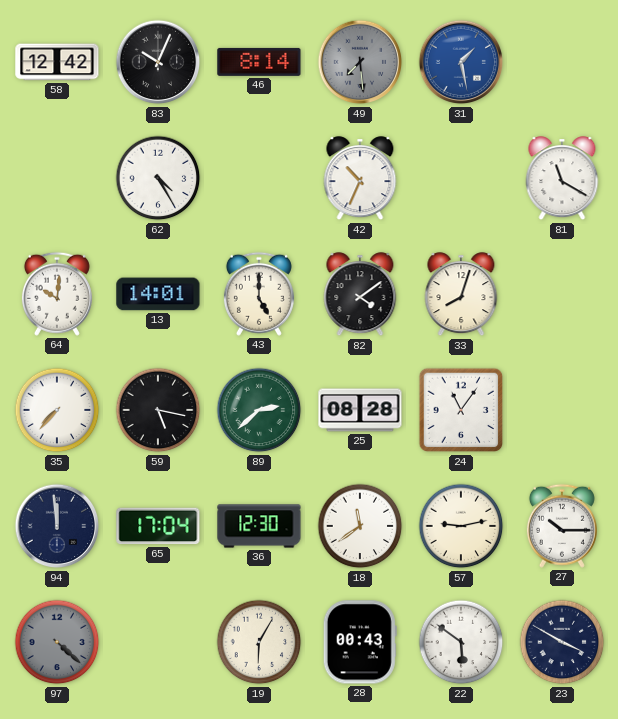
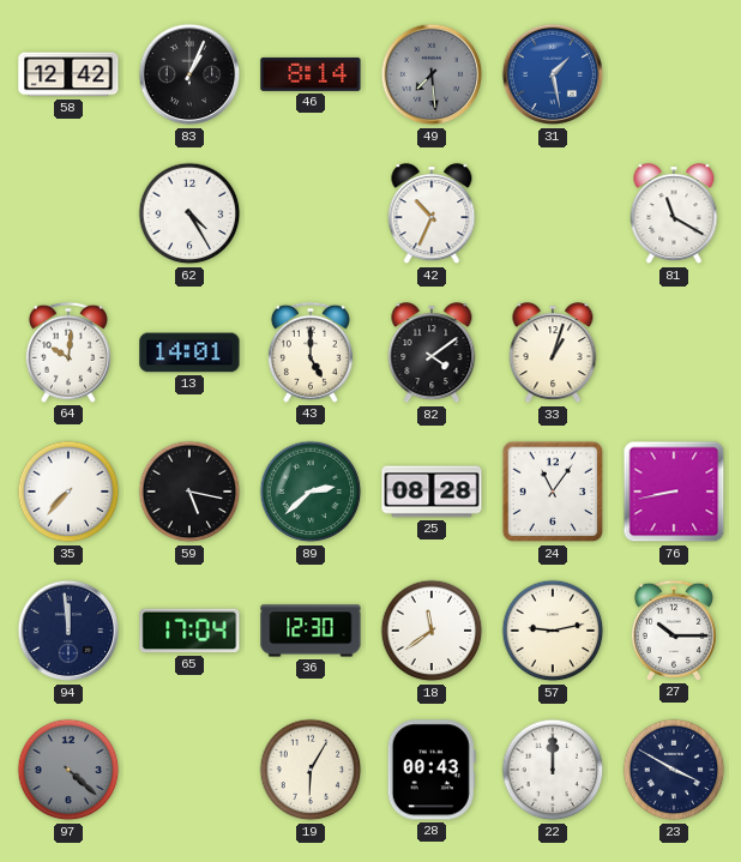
83: 10:04 -> 1:04
33: 8:03 -> 1:03
76: none -> 8:43
22: 5:51 -> 12:00
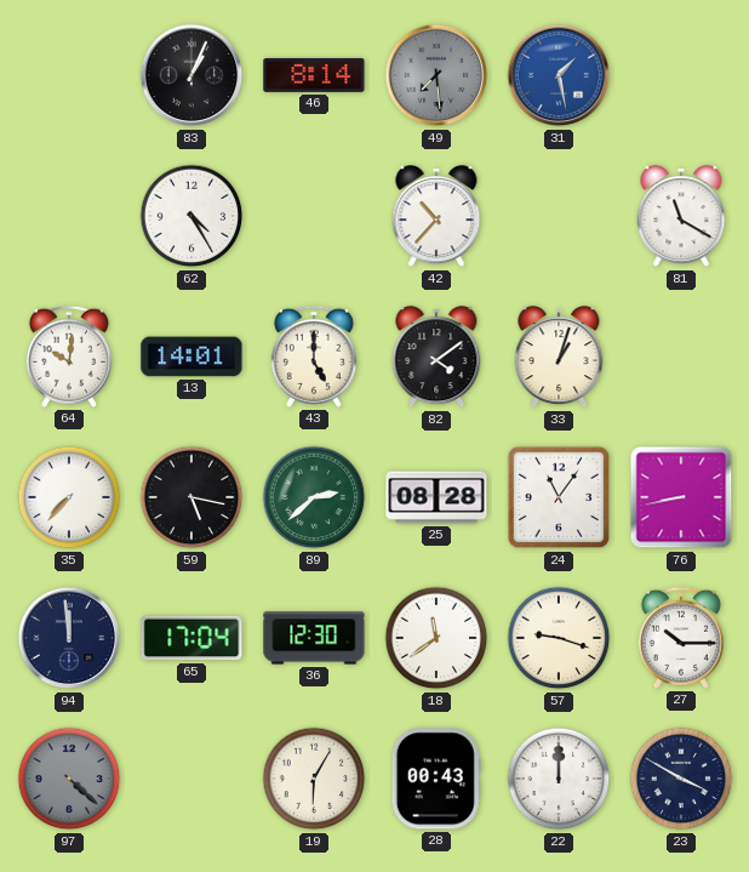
58: 12:42 -> none
42: 10:34 -> 10:37
57: 9:13 -> 9:18
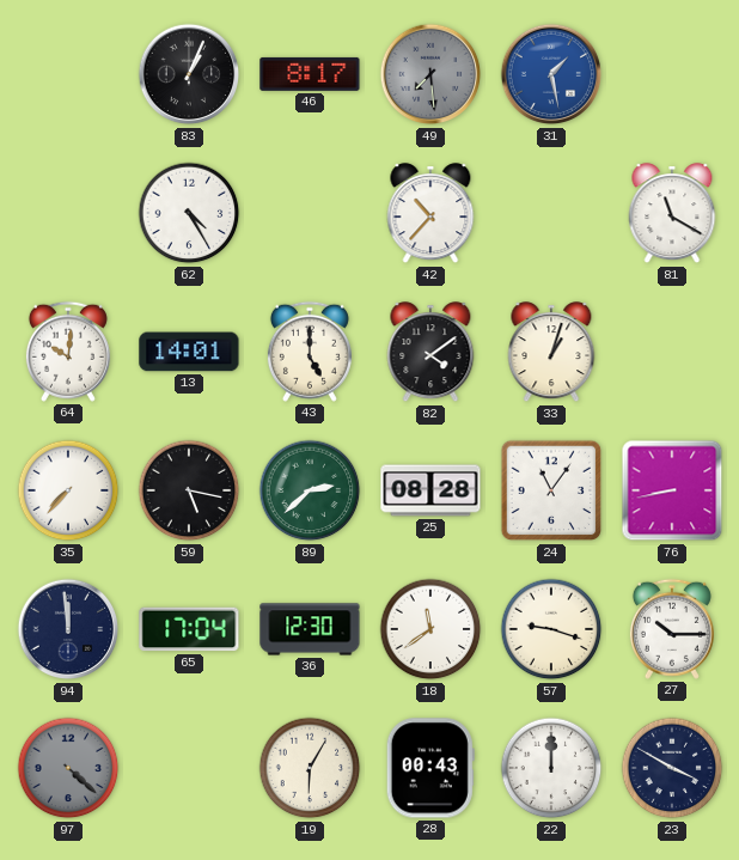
46: 8:14 -> 8:17
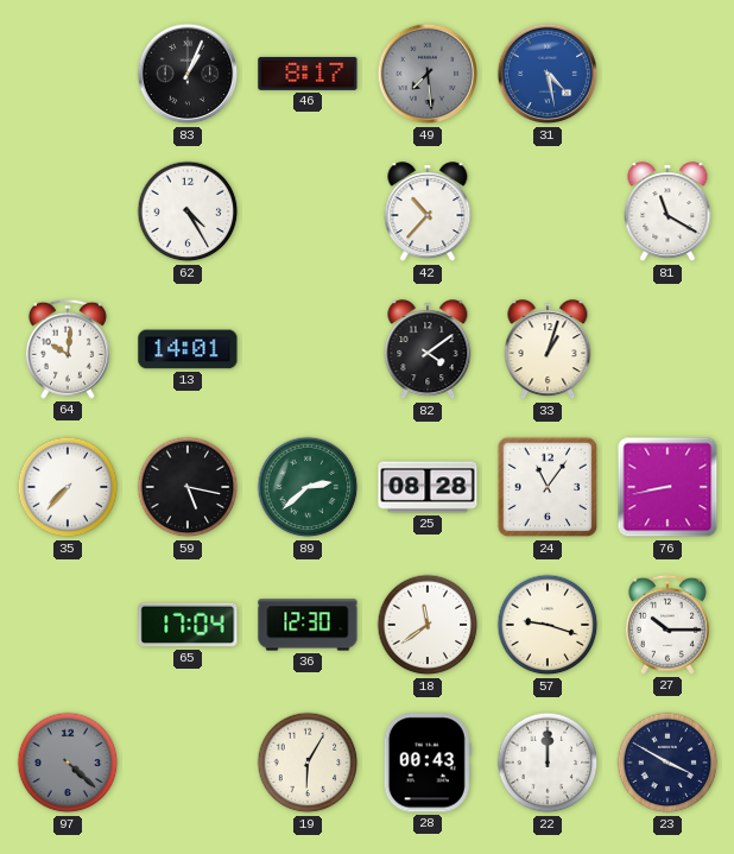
31: 1:28 -> 4:28
43: 5:00 -> none
94: 11:59 -> none
